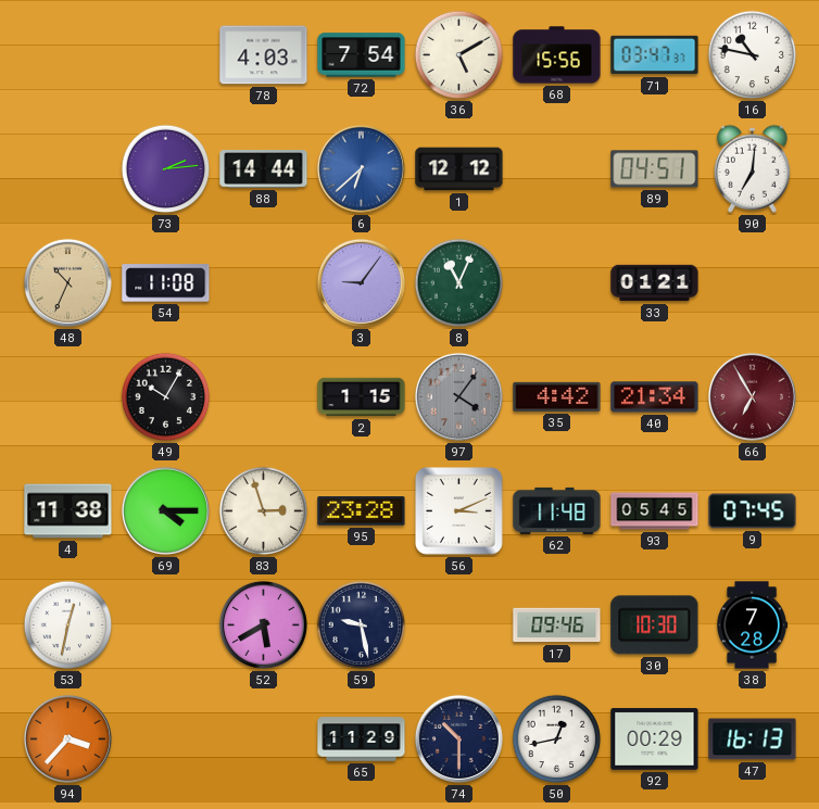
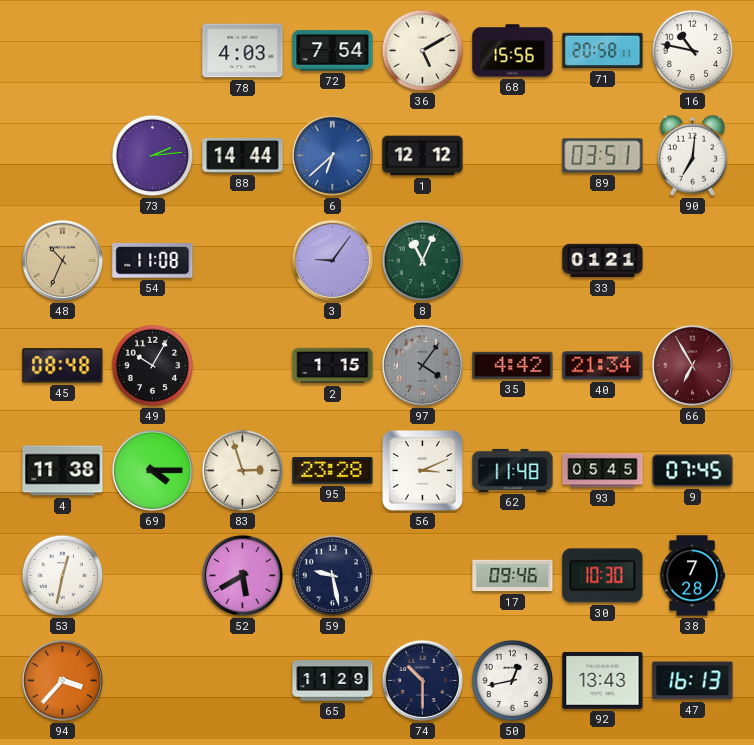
71: 03:47 -> 20:58
89: 04:51 -> 03:51
45: none -> 08:48
92: 00:29 -> 13:43
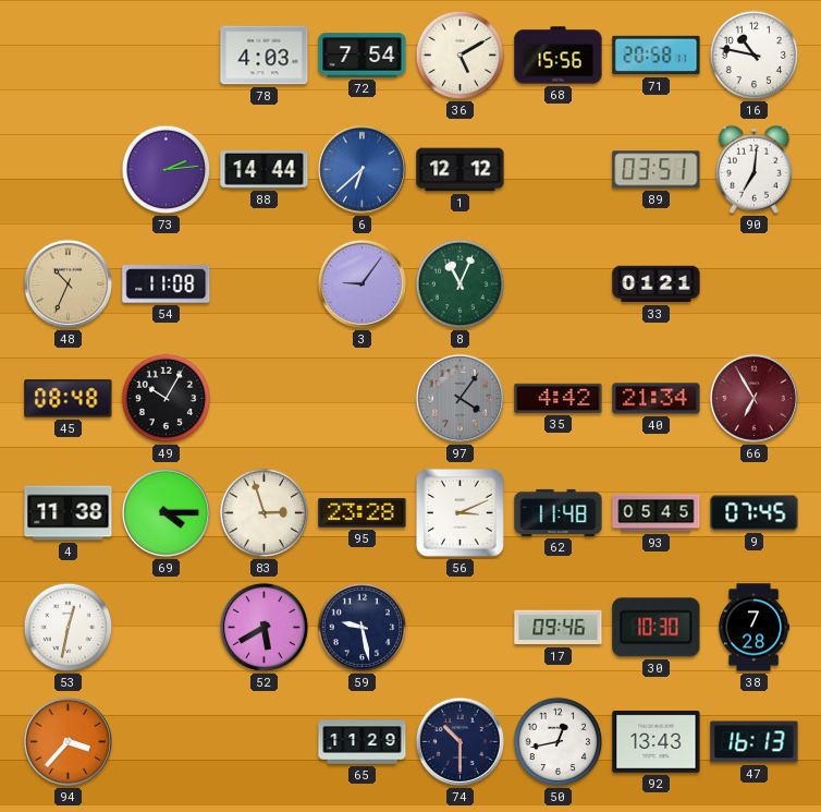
2: 1:15 -> none
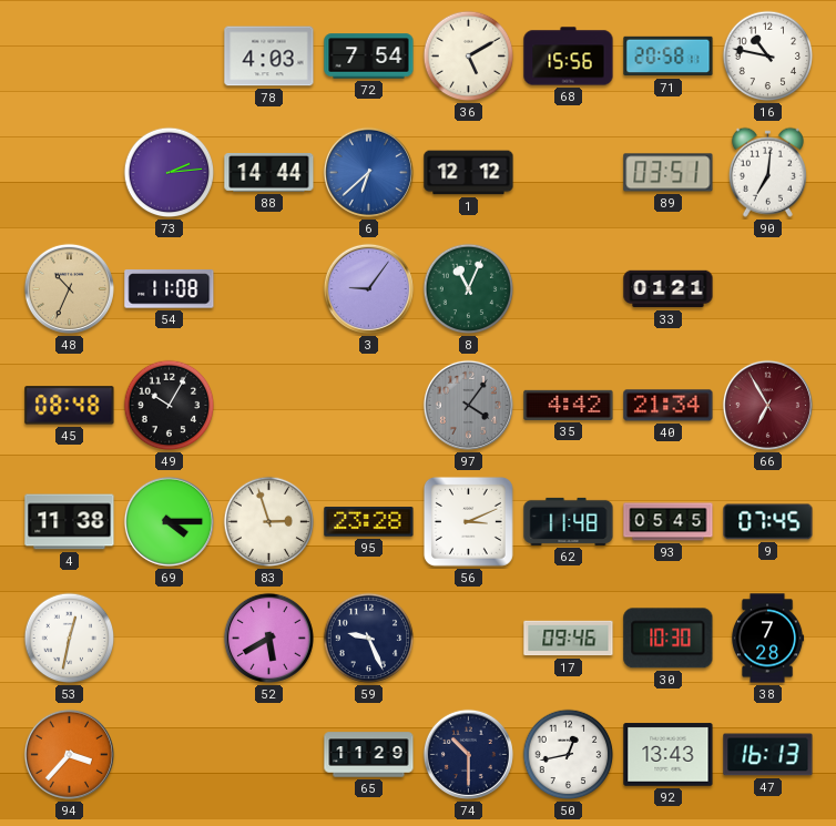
59: 9:28 -> 9:26
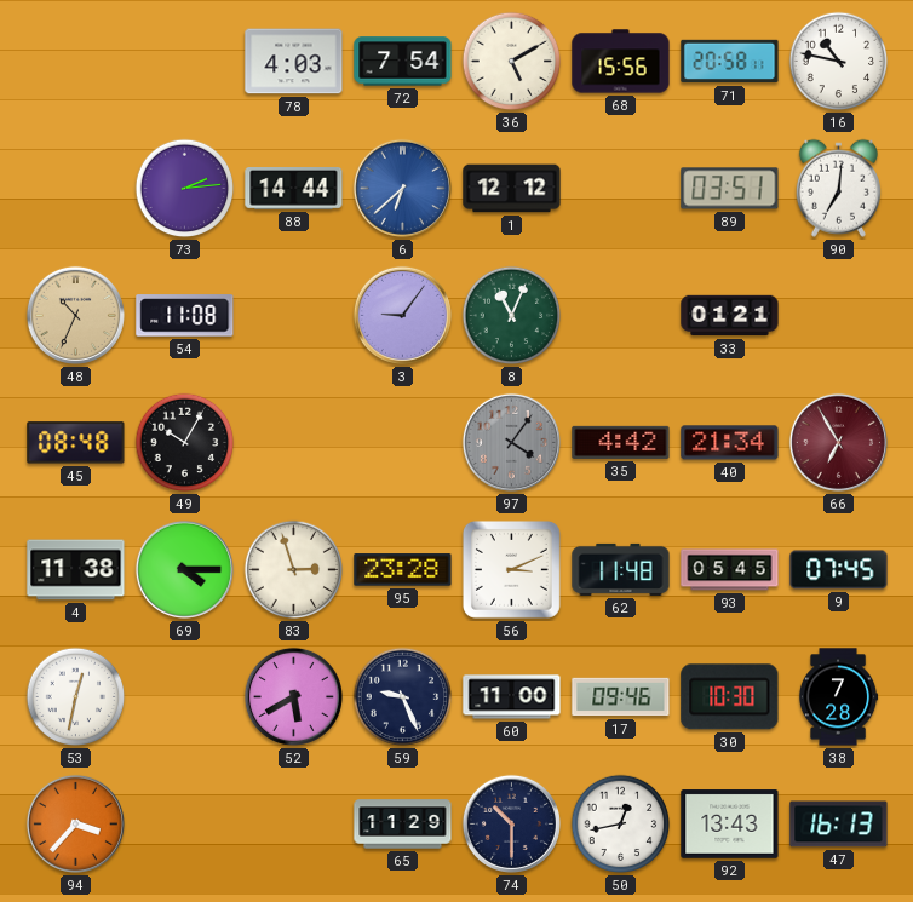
60: none -> 11:00
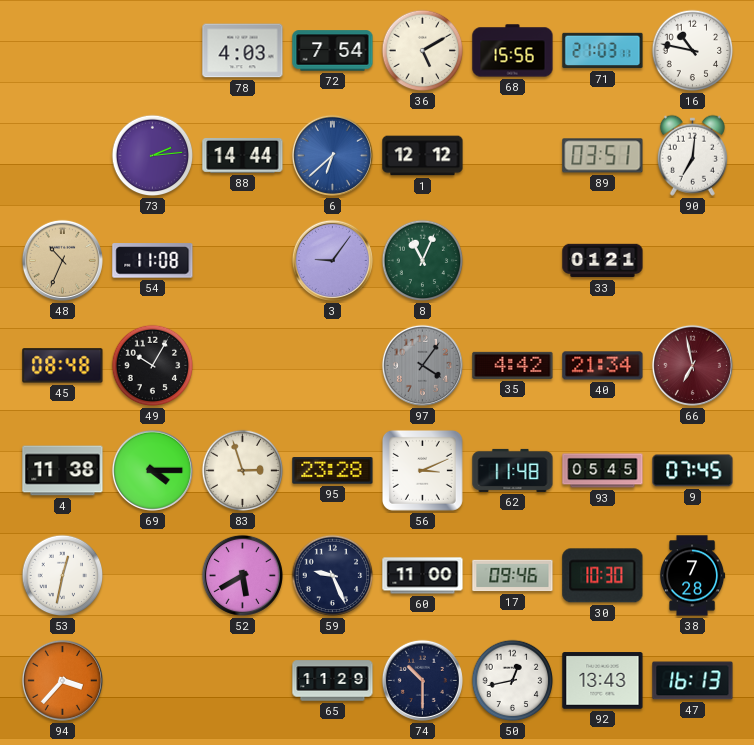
71: 20:58 -> 21:03
66: 6:55 -> 6:58
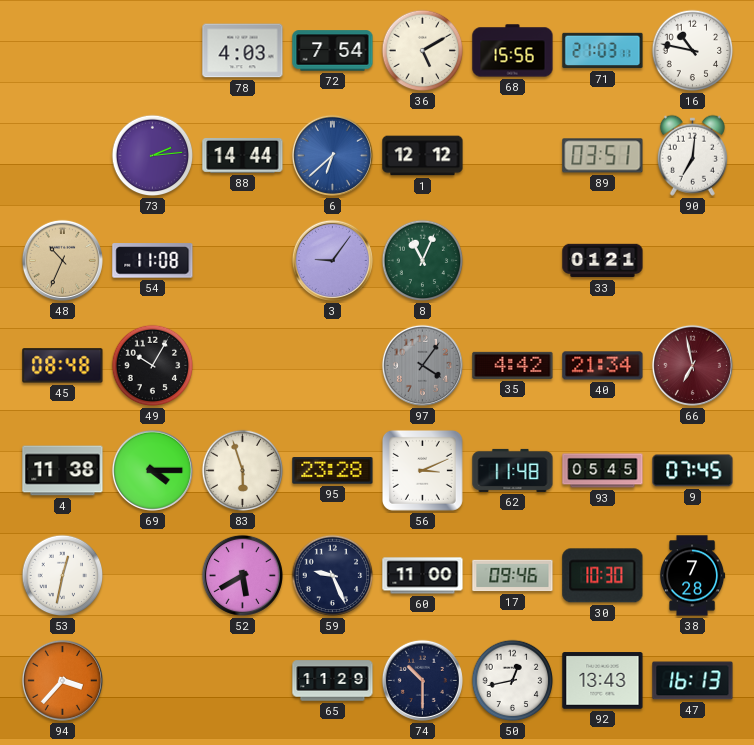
83: 2:57 -> 5:57
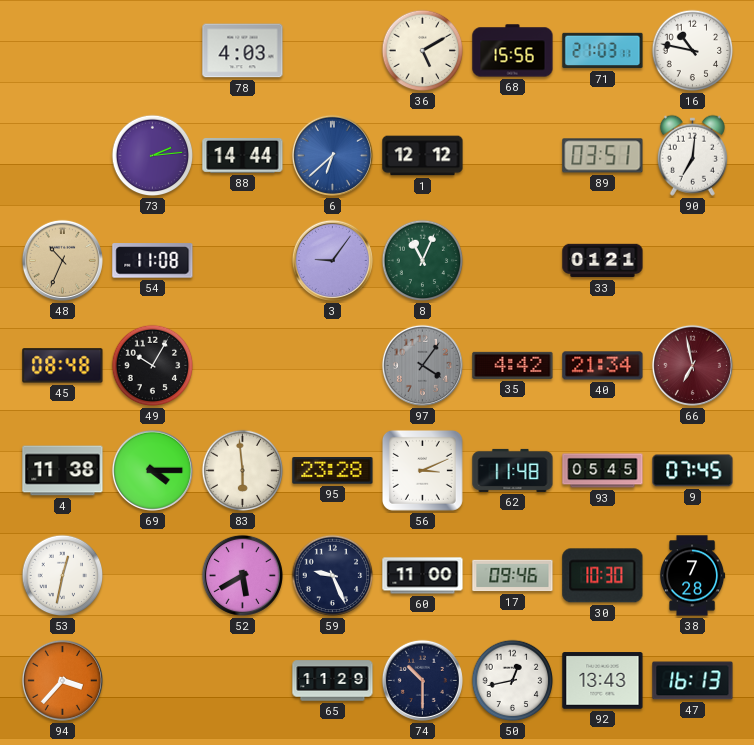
72: 7:54 -> none
83: 5:57 -> 5:59
